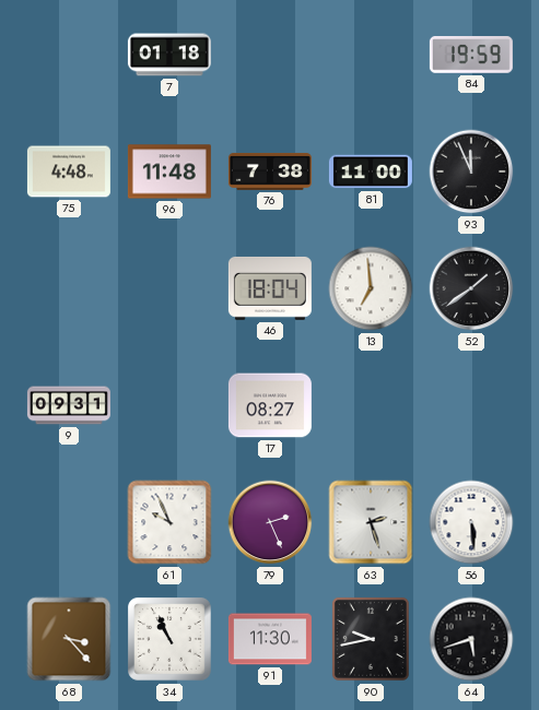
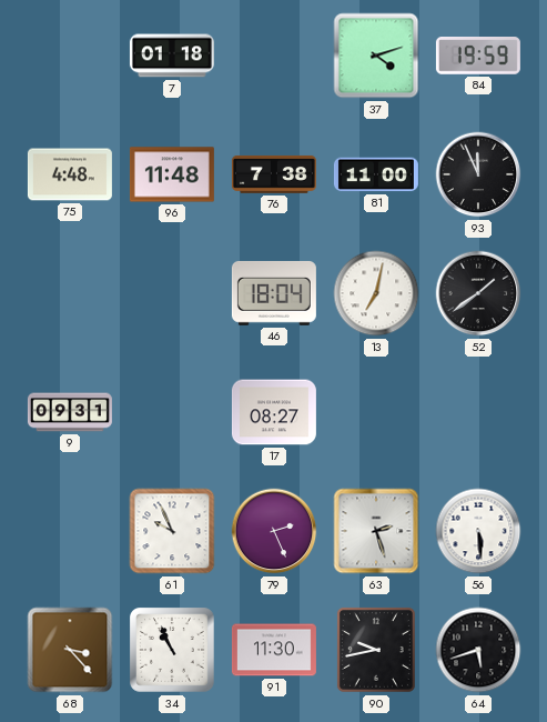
37: none -> 4:12
13: 6:59 -> 7:02
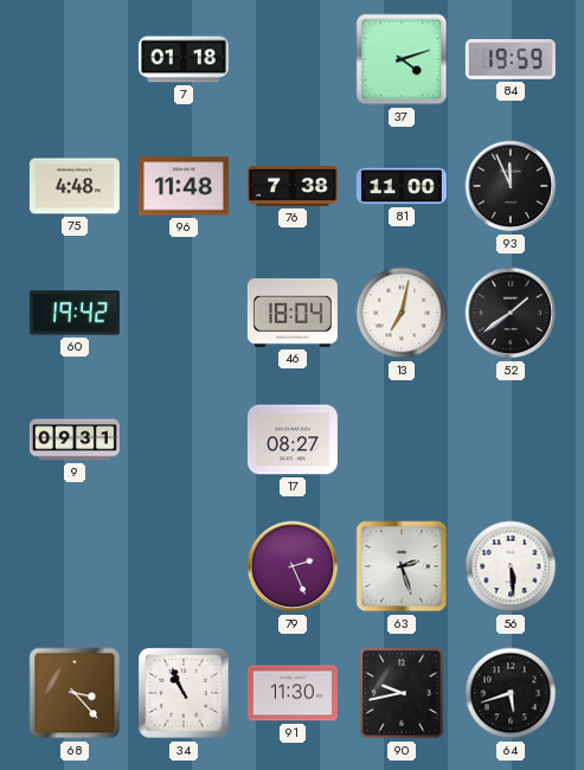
60: none -> 19:42
61: 9:56 -> none
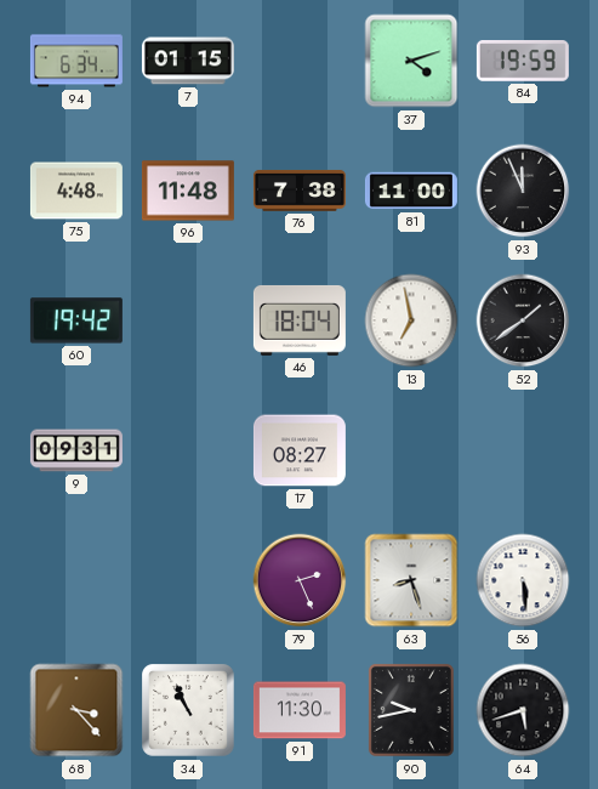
94: none -> 6:34
7: 01:18 -> 01:15
13: 7:02 -> 6:58
63: 2:27 -> 8:27
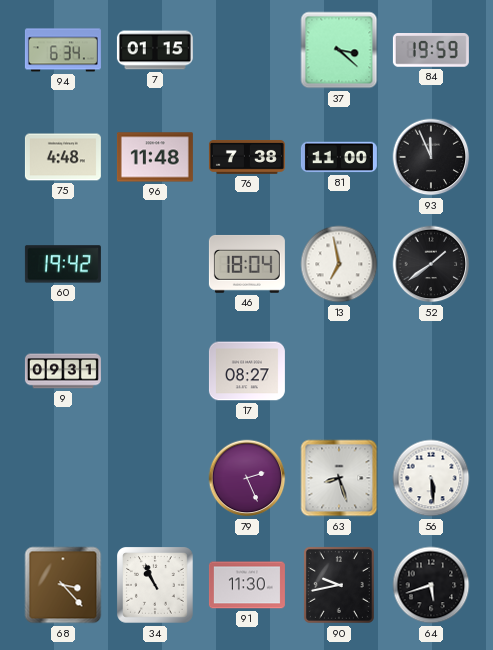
37: 4:12 -> 3:22
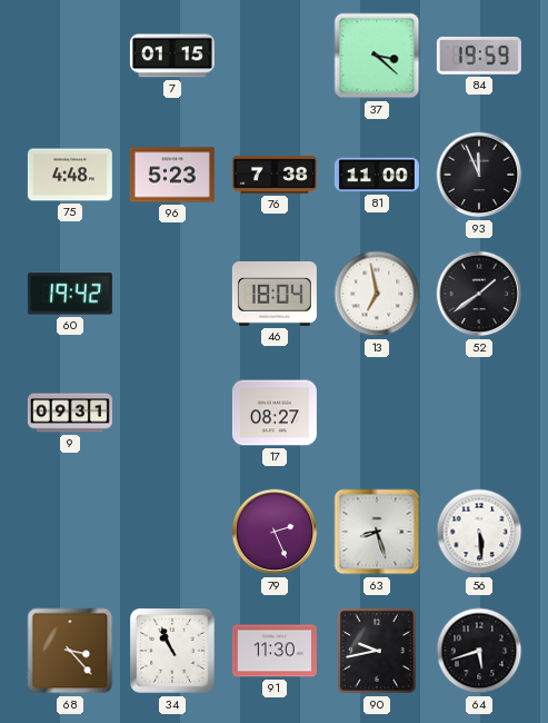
94: 6:34 -> none
96: 11:48 -> 5:23
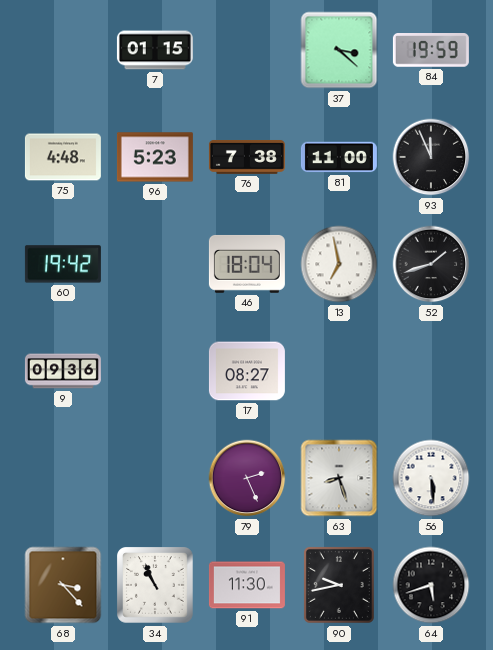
52: 1:39 -> 1:42
9: 09:31 -> 09:36
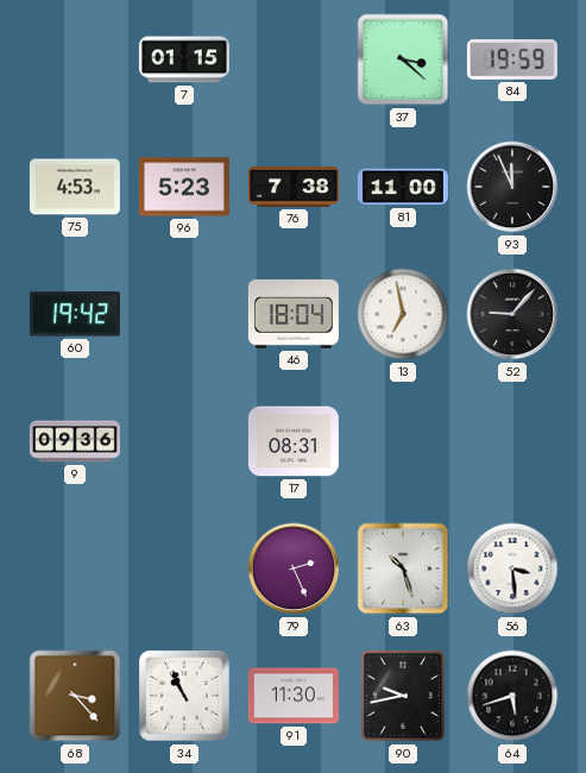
75: 4:48 -> 4:53
52: 1:42 -> 9:07
17: 08:27 -> 08:31
63: 8:27 -> 10:27
56: 5:29 -> 3:29
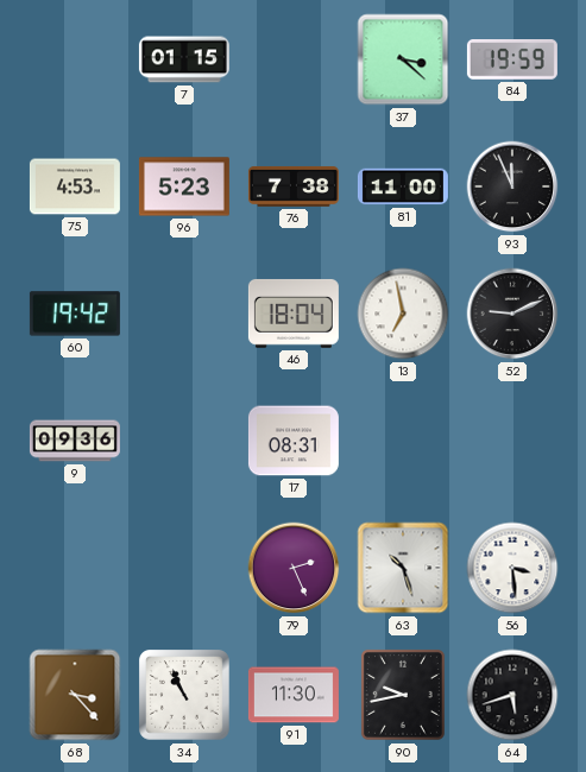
52: 9:07 -> 9:11
